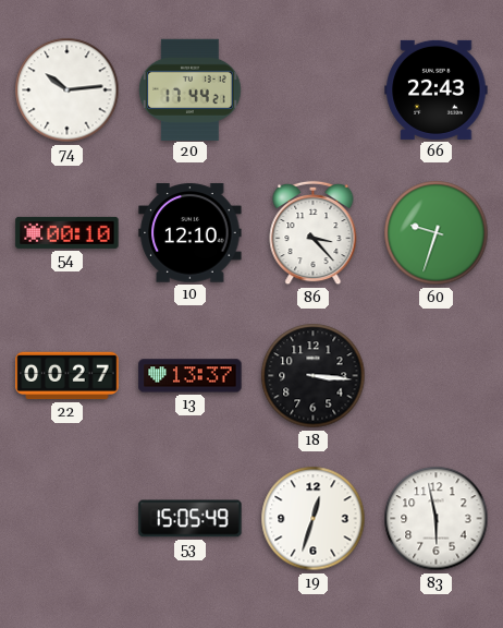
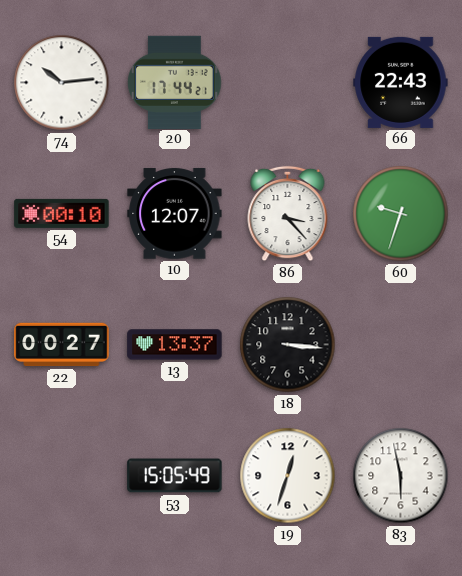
10: 12:10 -> 12:07
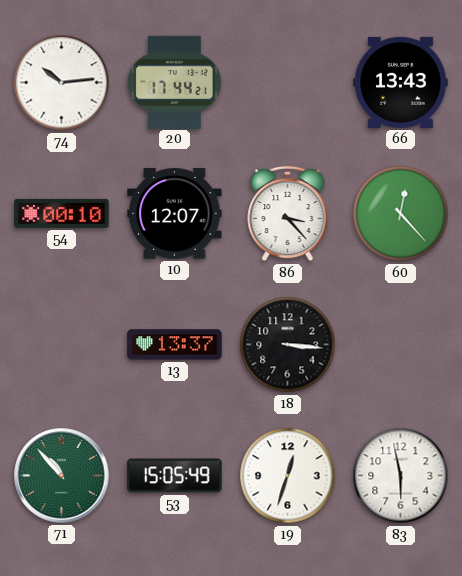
66: 22:43 -> 13:43
60: 9:33 -> 12:23
22: 00:27 -> none
71: none -> 10:53
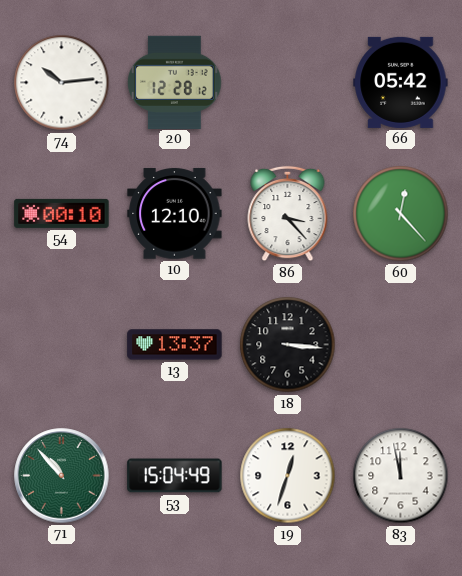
20: 17:44 -> 12:28
66: 13:43 -> 05:42
10: 12:07 -> 12:10
53: 15:05 -> 15:04
83: 5:58 -> 11:58
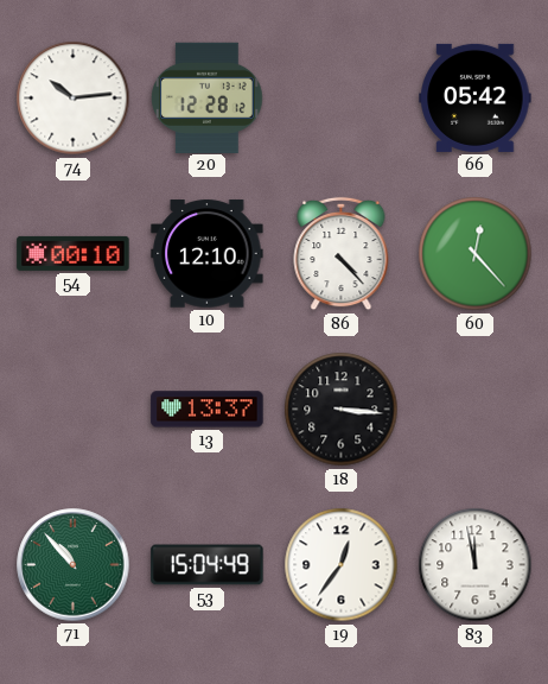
86: 3:23 -> 4:23
19: 12:33 -> 12:36
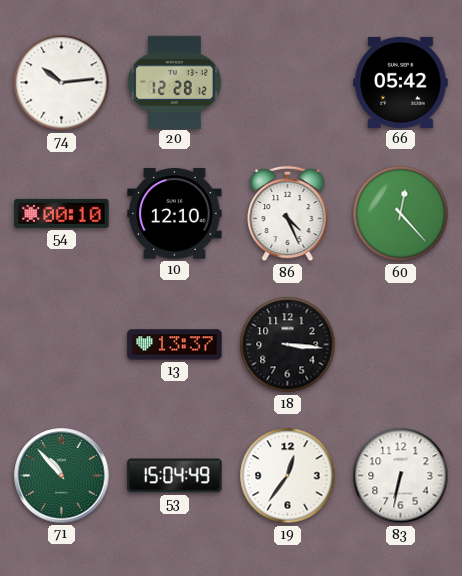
86: 4:23 -> 4:26
83: 11:58 -> 6:32
